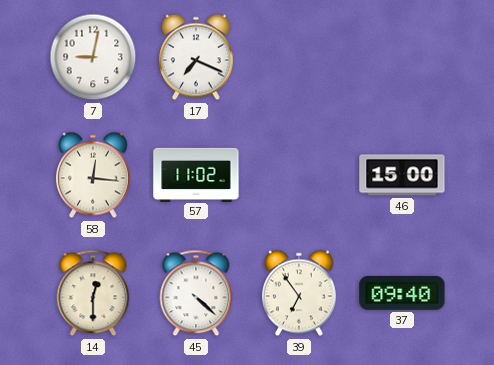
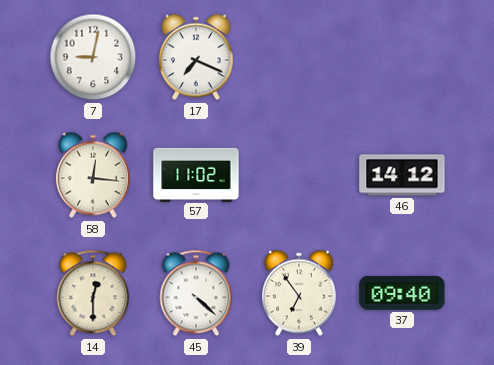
46: 15:00 -> 14:12
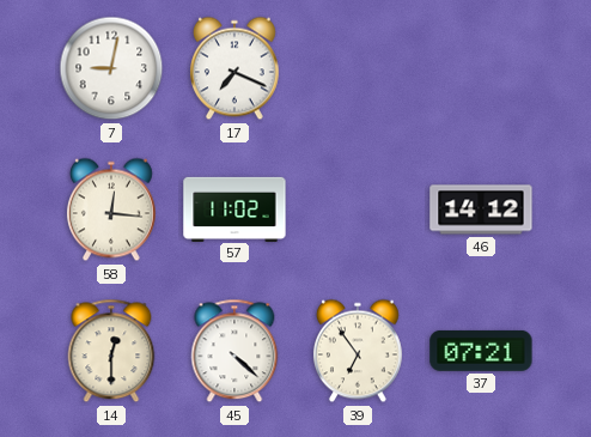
37: 09:40 -> 07:21
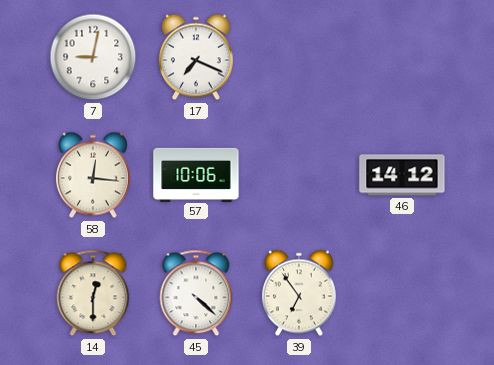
57: 11:02 -> 10:06
37: 07:21 -> none
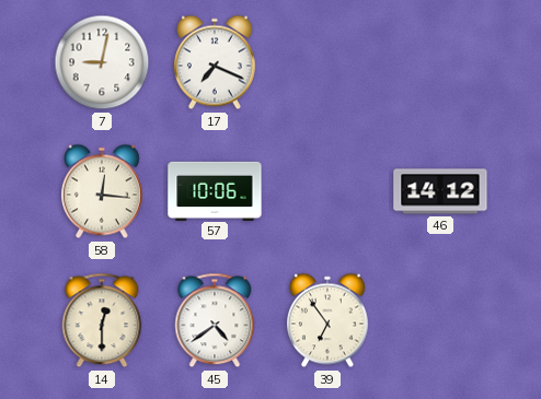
45: 4:22 -> 4:39
